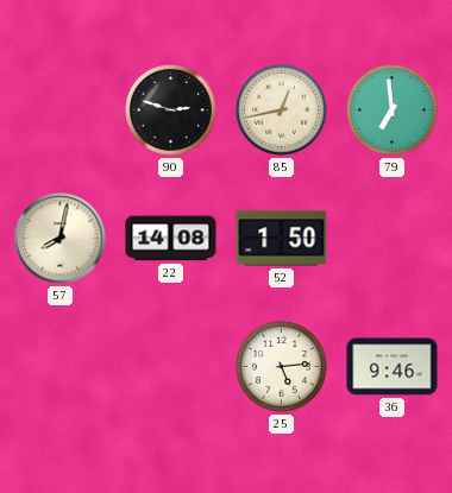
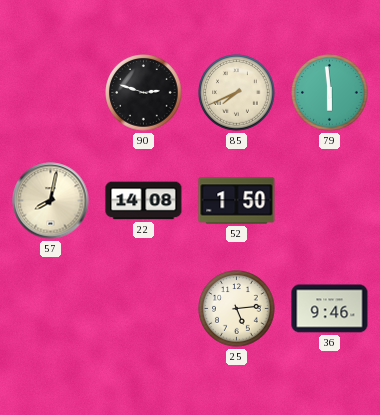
85: 12:43 -> 7:41
79: 6:59 -> 5:59
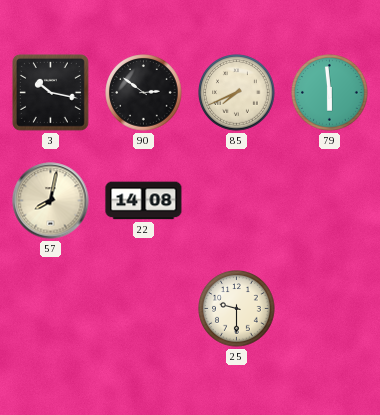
3: none -> 10:17
90: 2:48 -> 2:51
52: 1:50 -> none
25: 5:14 -> 9:30
36: 9:46 -> none
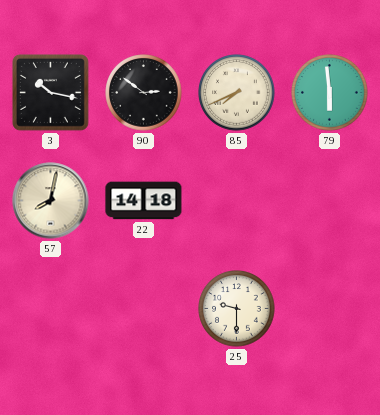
22: 14:08 -> 14:18
